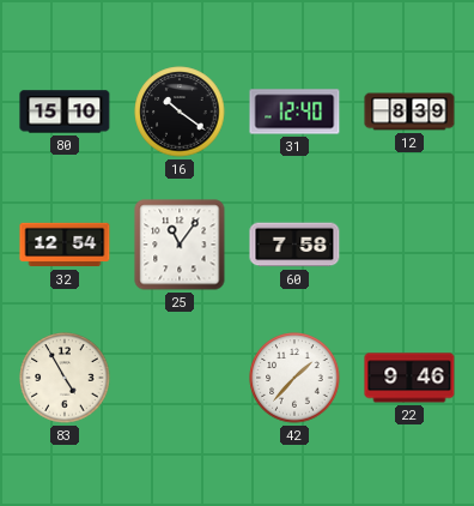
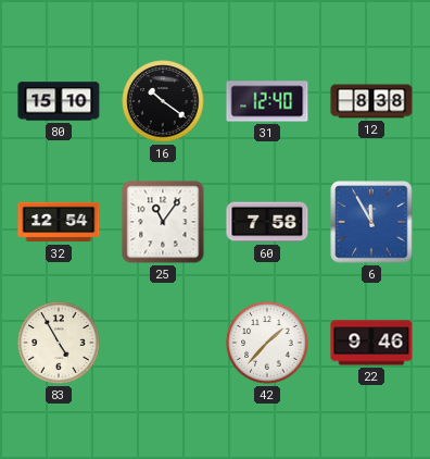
12: 8:39 -> 8:38
6: none -> 11:55
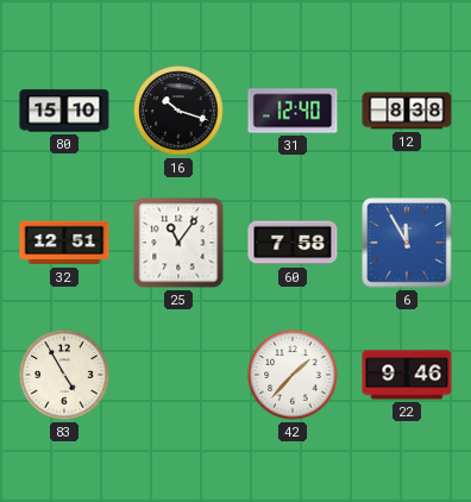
16: 10:21 -> 10:18
32: 12:54 -> 12:51
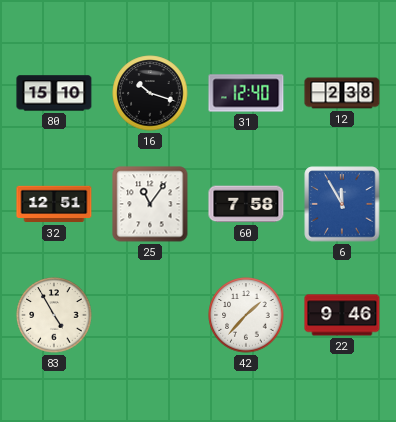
12: 8:38 -> 2:38
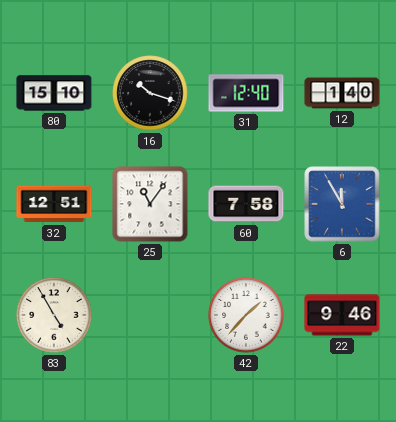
12: 2:38 -> 1:40
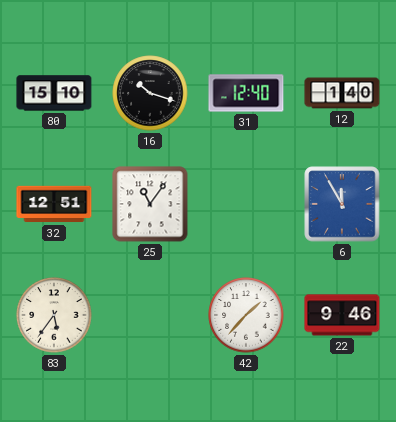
60: 7:58 -> none
83: 4:55 -> 5:36
